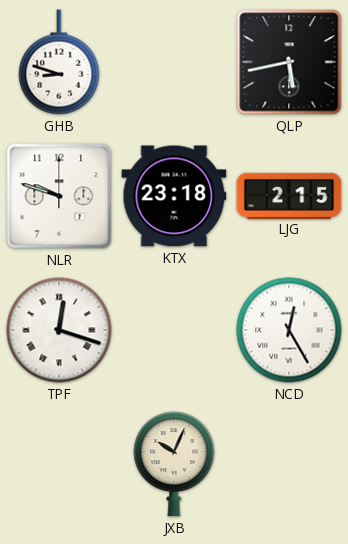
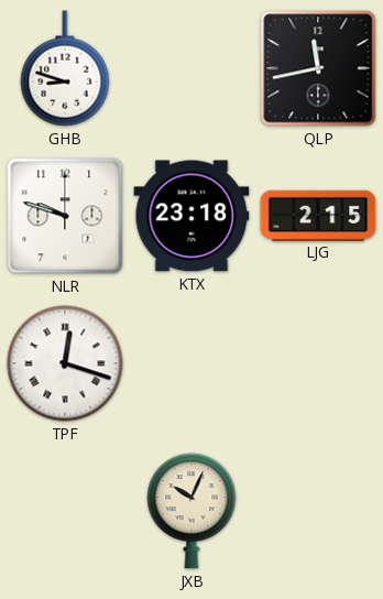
QLP: 5:43 -> 11:43
NCD: 12:25 -> none
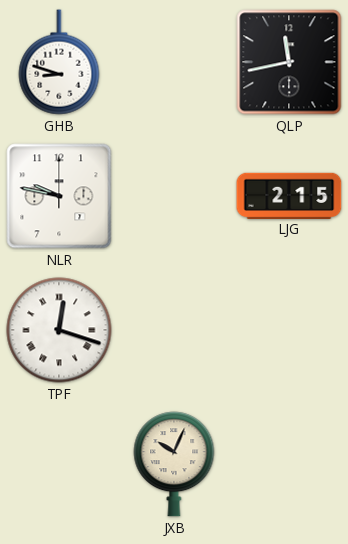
NLR: 9:48 -> 9:47
KTX: 23:18 -> none
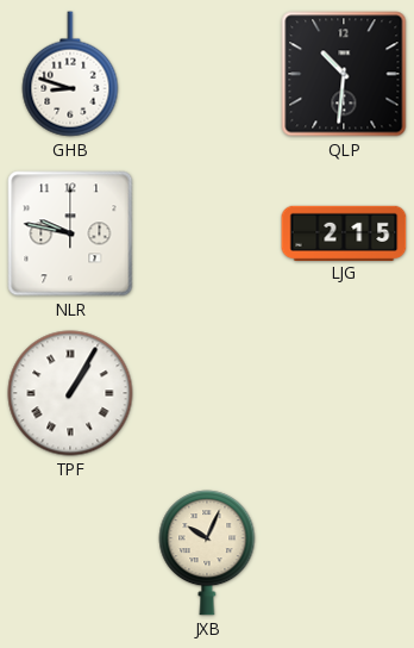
QLP: 11:43 -> 10:31
TPF: 12:18 -> 1:05
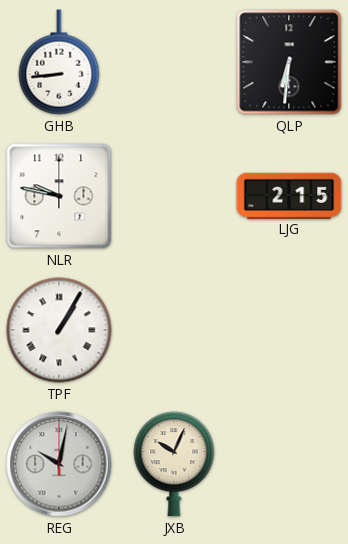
GHB: 8:48 -> 8:44
QLP: 10:31 -> 6:31
REG: none -> 10:02
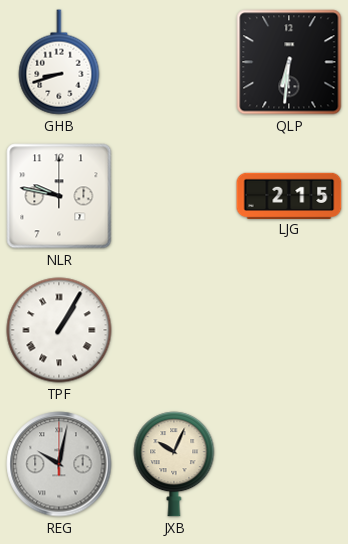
GHB: 8:44 -> 8:42
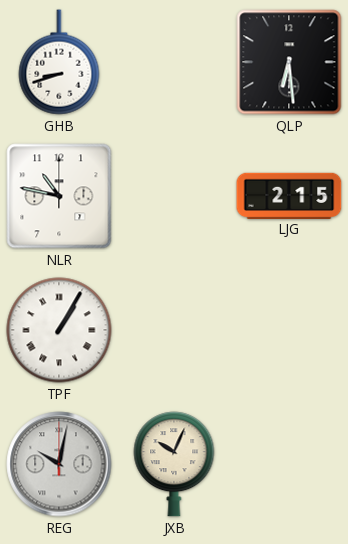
QLP: 6:31 -> 6:29
NLR: 9:47 -> 10:47
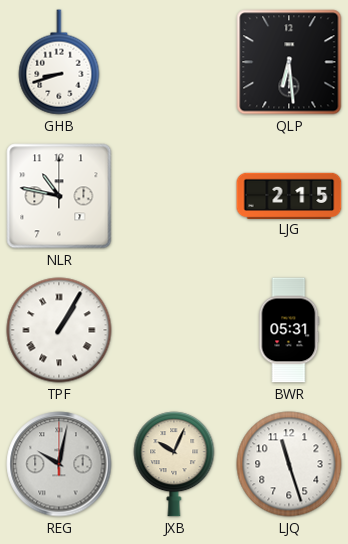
BWR: none -> 05:31
LJQ: none -> 11:27
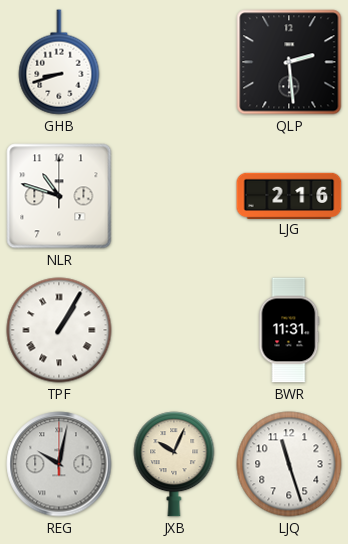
QLP: 6:29 -> 2:29
NLR: 10:47 -> 10:48
LJG: 2:15 -> 2:16
BWR: 05:31 -> 11:31
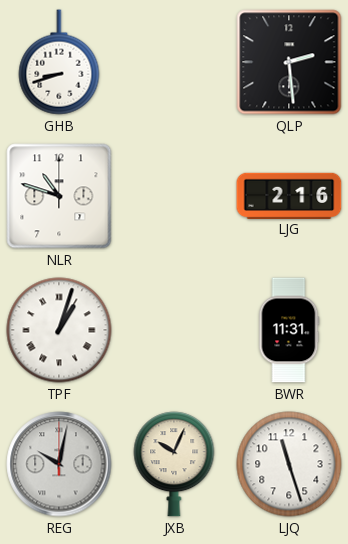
TPF: 1:05 -> 1:03
